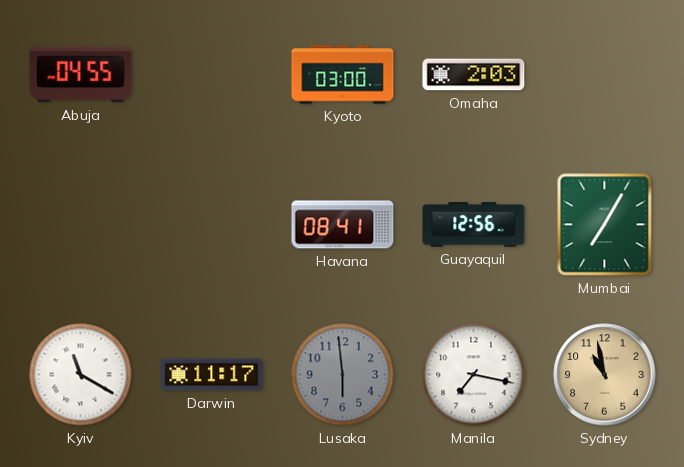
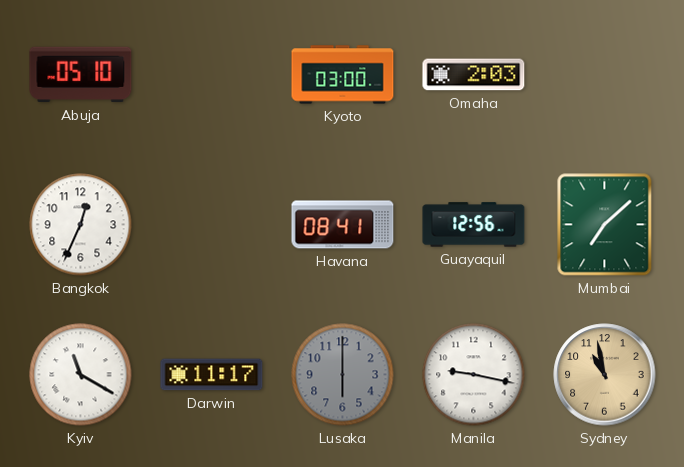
Abuja: 04:55 -> 05:10
Bangkok: none -> 12:34
Mumbai: 7:05 -> 7:08
Lusaka: 5:59 -> 6:00
Manila: 7:17 -> 9:17
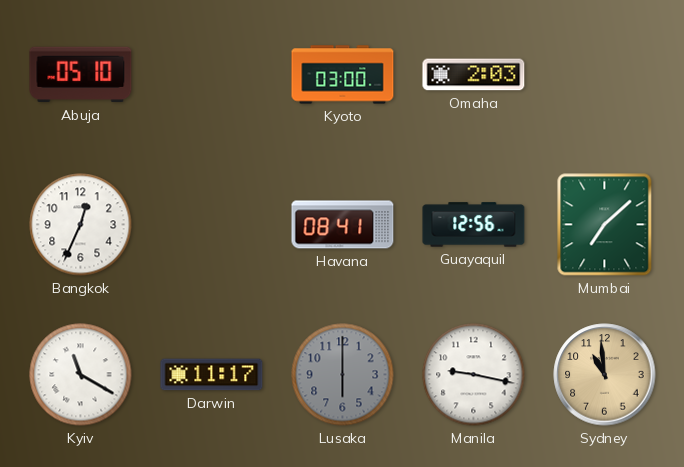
Sydney: 10:58 -> 10:59
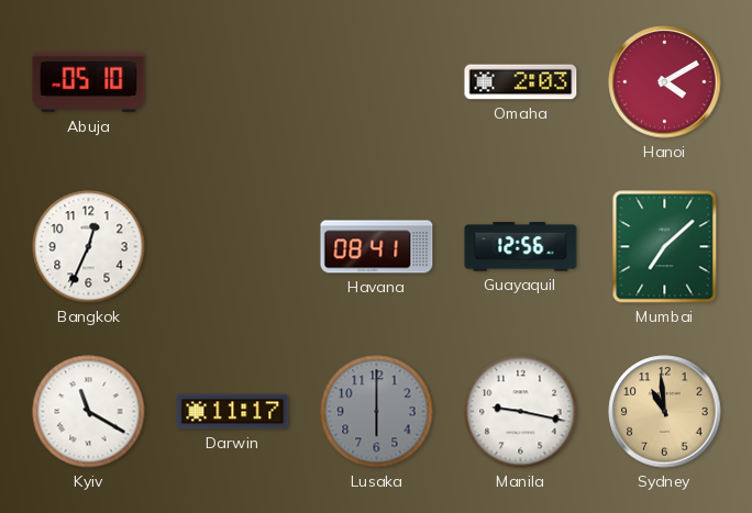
Kyoto: 03:00 -> none
Hanoi: none -> 4:10
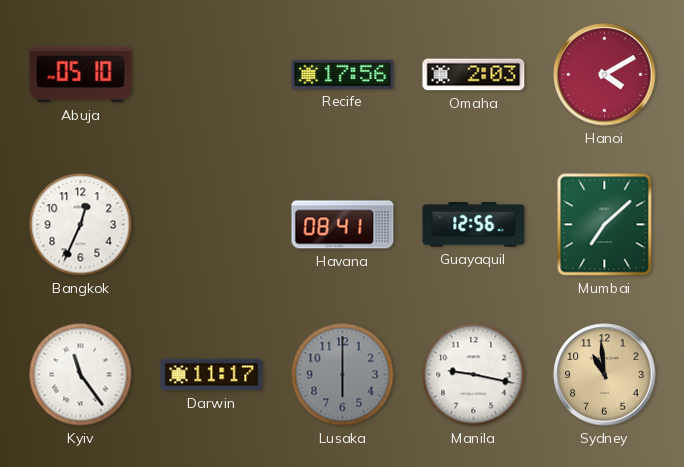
Recife: none -> 17:56
Kyiv: 11:20 -> 11:24
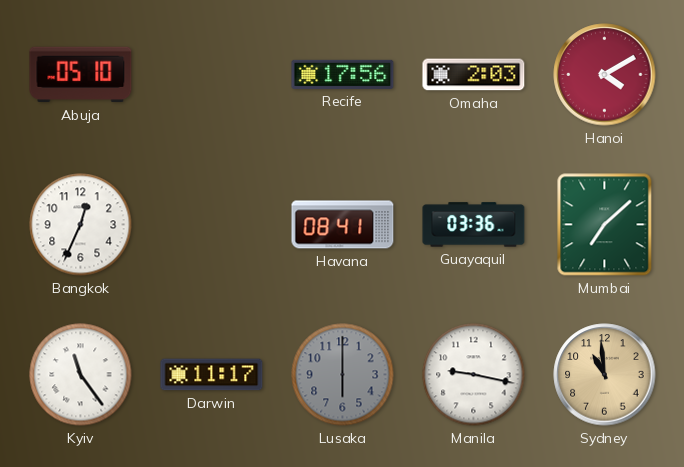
Guayaquil: 12:56 -> 03:36
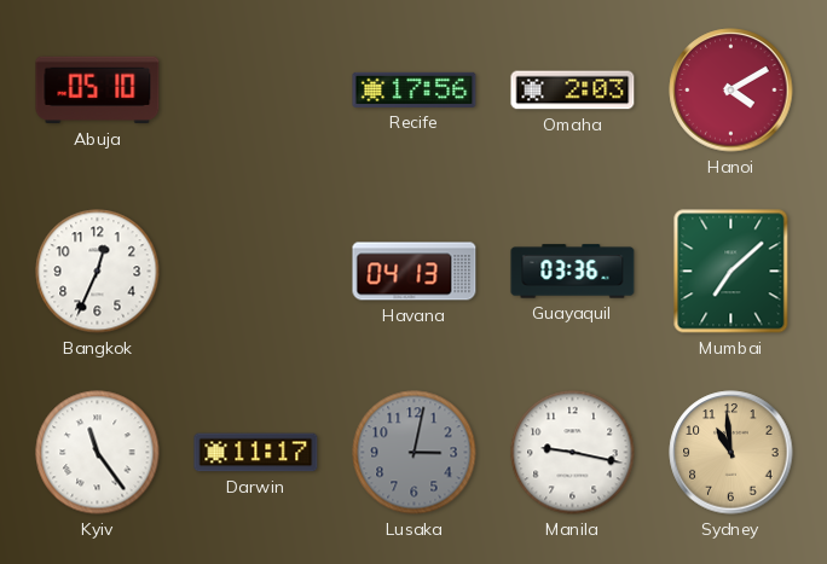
Havana: 08:41 -> 04:13
Lusaka: 6:00 -> 3:02
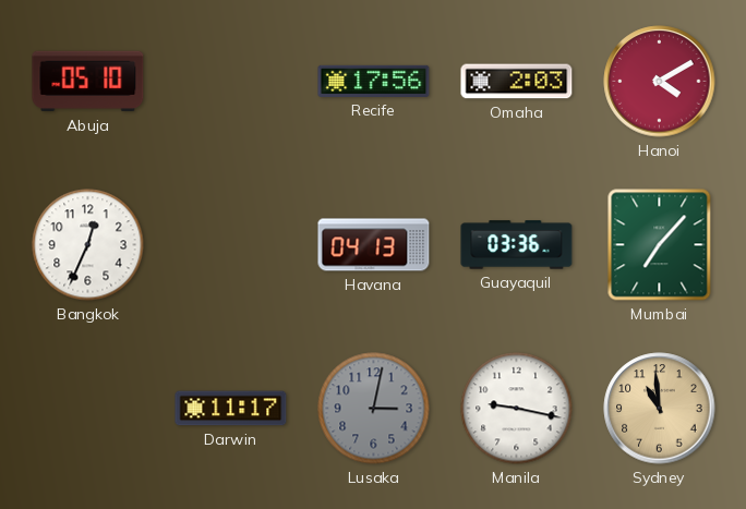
Mumbai: 7:08 -> 7:07
Kyiv: 11:24 -> none
